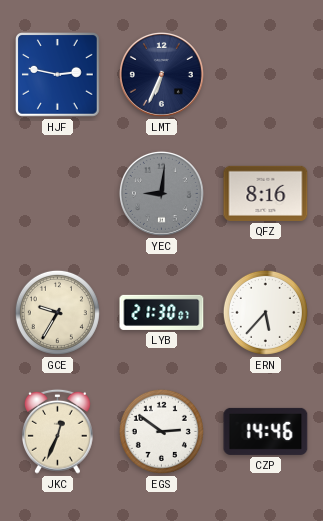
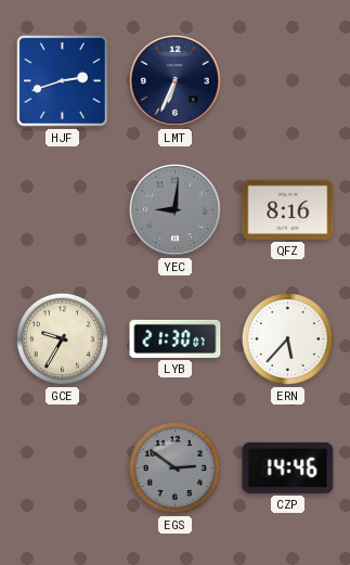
HJF: 2:47 -> 2:42
JKC: 12:34 -> none
EGS dial: white -> grey
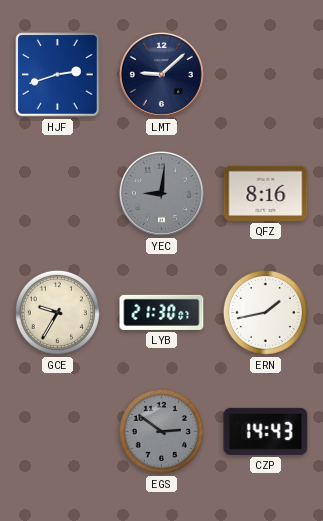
LMT: 6:34 -> 9:08
ERN: 5:37 -> 1:43
CZP: 14:46 -> 14:43
